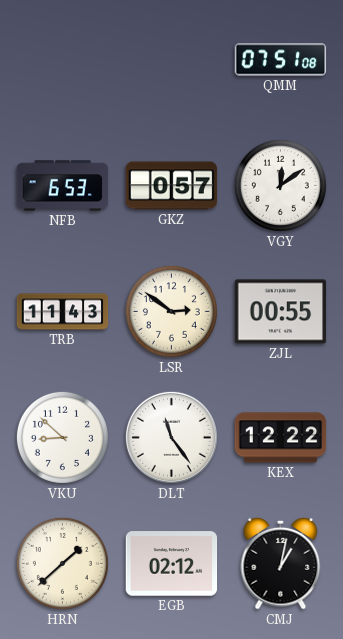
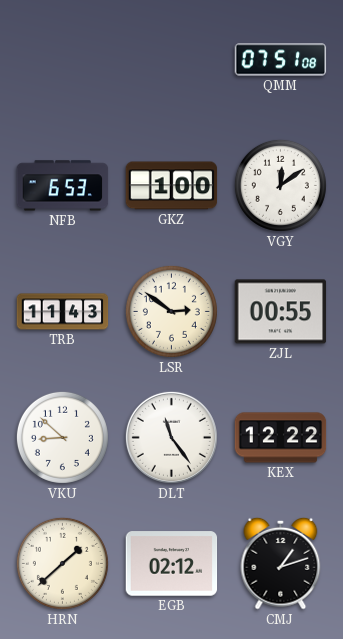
GKZ: 0:57 -> 1:00
CMJ: 1:02 -> 1:12
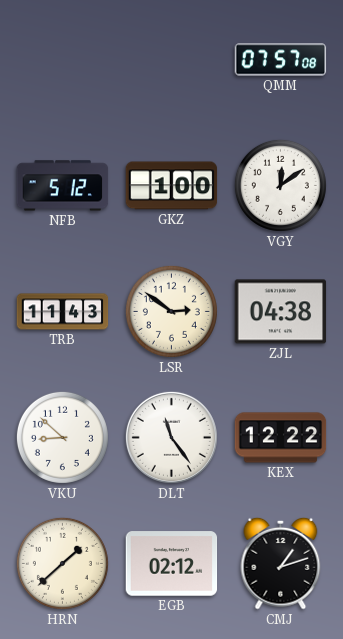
QMM: 07:51 -> 07:57
NFB: 6:53 -> 5:12
ZJL: 00:55 -> 04:38
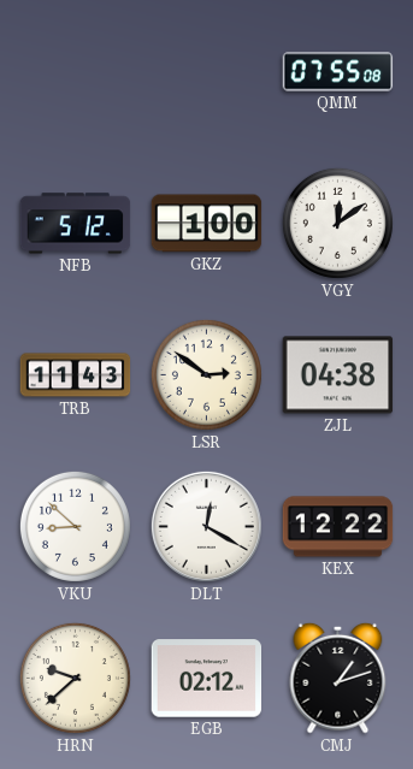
QMM: 07:57 -> 07:55
DLT: 11:24 -> 12:20
HRN: 1:38 -> 9:38
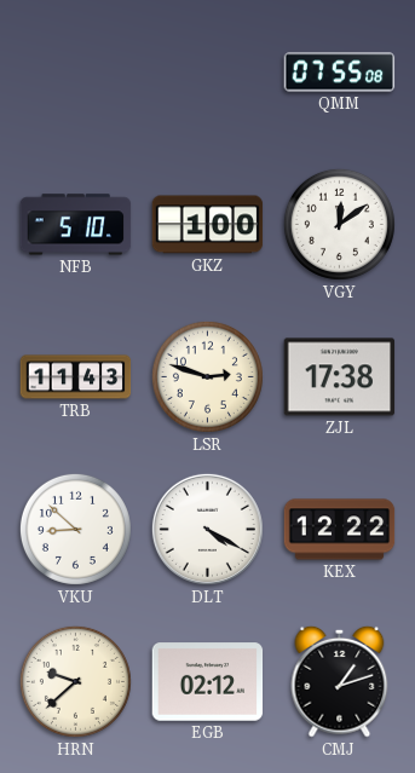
NFB: 5:12 -> 5:10
LSR: 2:51 -> 2:48
ZJL: 04:38 -> 17:38
DLT: 12:20 -> 4:20
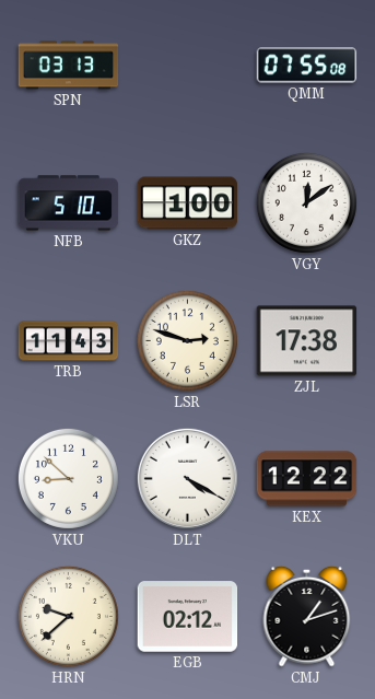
SPN: none -> 03:13
